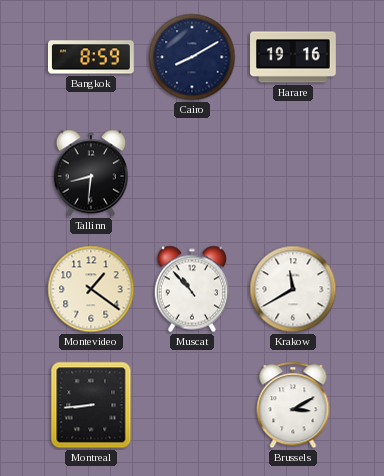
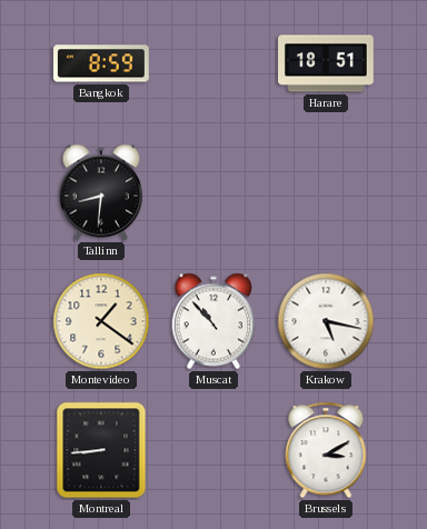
Cairo: 8:10 -> none
Harare: 19:16 -> 18:51
Krakow: 11:40 -> 5:17
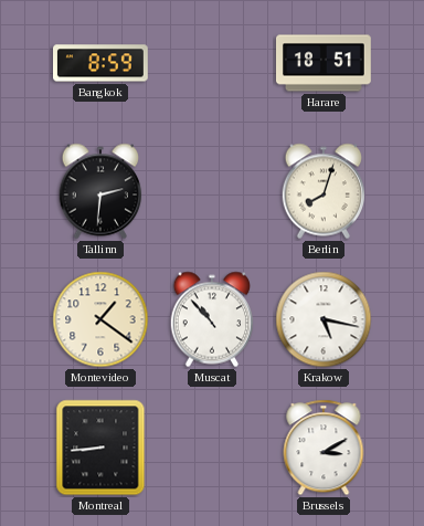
Tallinn: 8:31 -> 2:31
Berlin: none -> 8:03
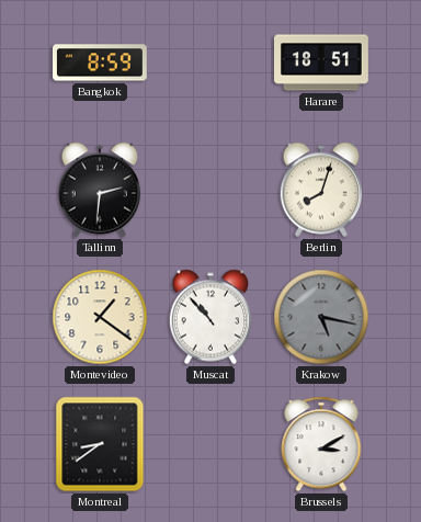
Krakow dial: white -> grey
Montreal: 8:44 -> 8:39
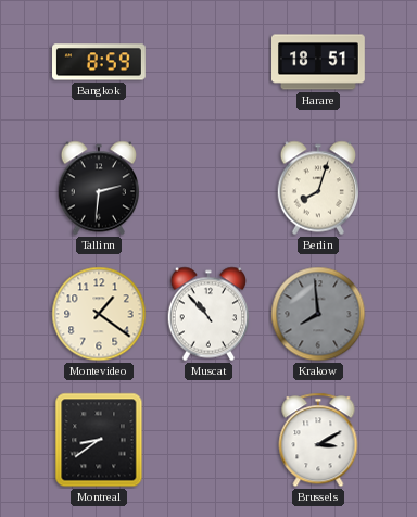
Krakow: 5:17 -> 7:59
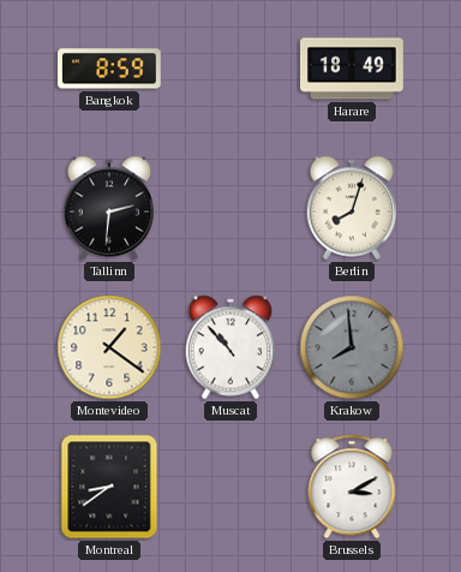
Harare: 18:51 -> 18:49
